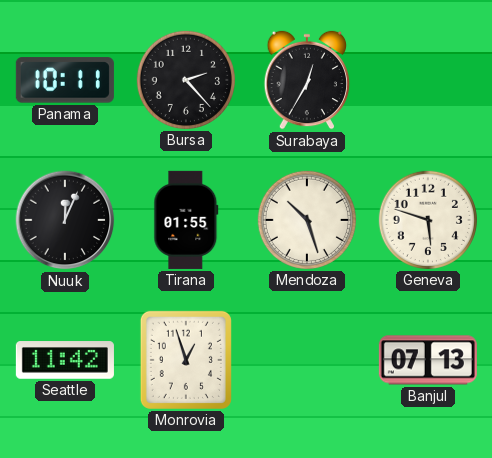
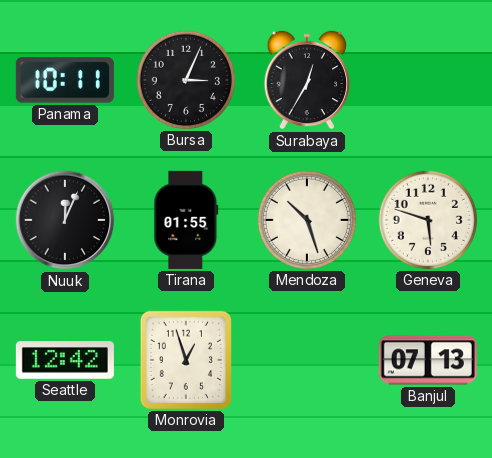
Bursa: 2:23 -> 3:04
Seattle: 11:42 -> 12:42
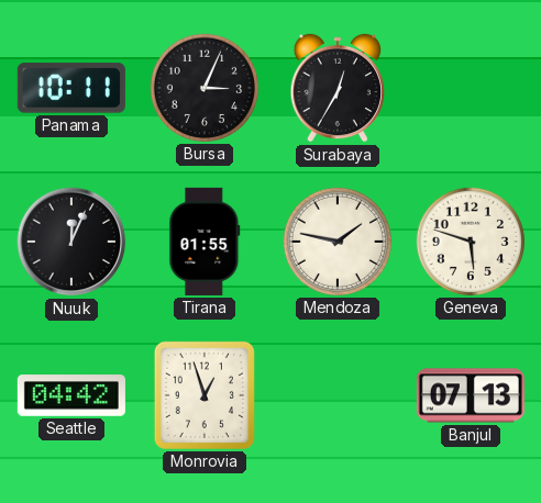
Mendoza: 10:27 -> 1:47
Seattle: 12:42 -> 04:42
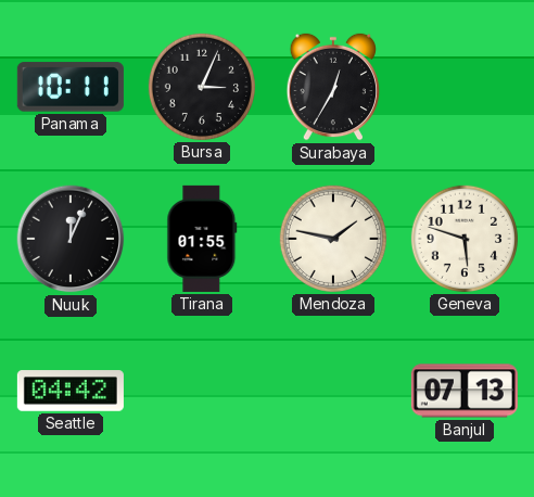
Monrovia: 12:57 -> none
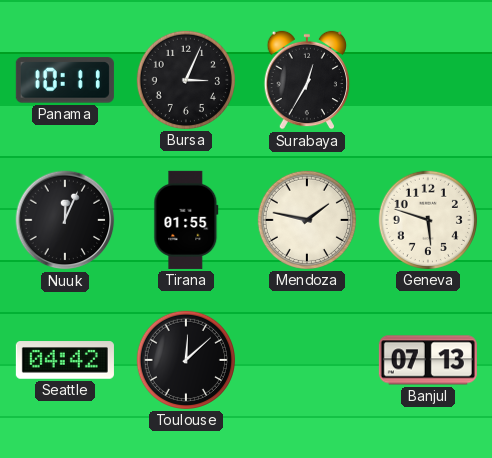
Toulouse: none -> 12:08
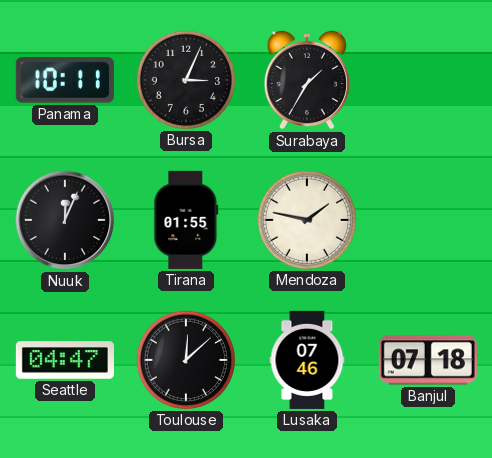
Surabaya: 12:35 -> 1:35
Geneva: 5:48 -> none
Seattle: 04:42 -> 04:47
Lusaka: none -> 07:46
Banjul: 07:13 -> 07:18
